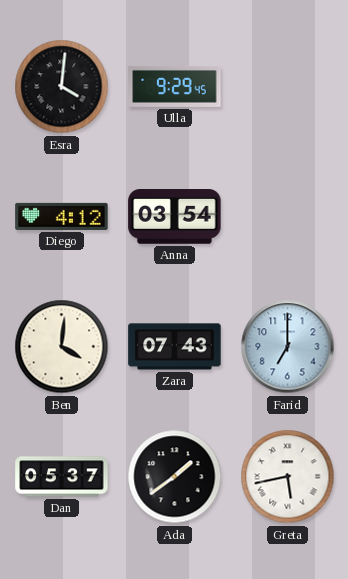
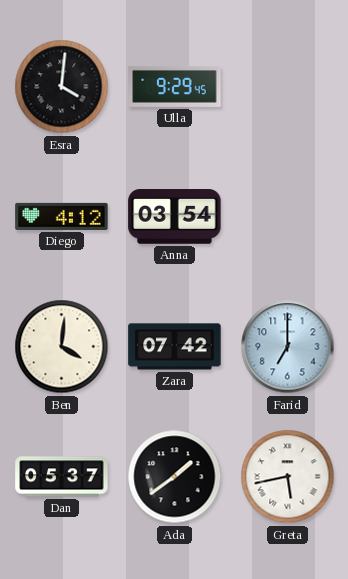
Zara: 07:43 -> 07:42
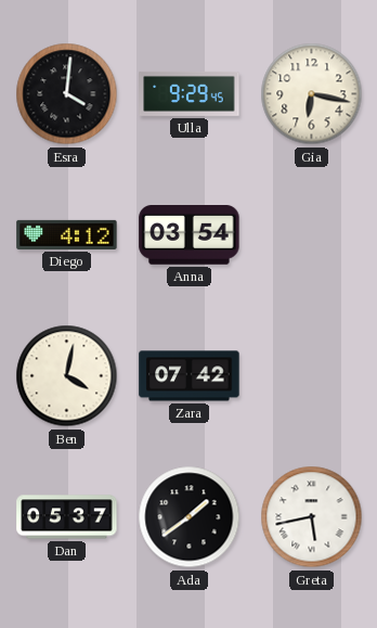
Gia: none -> 6:17
Ben: 4:01 -> 4:02
Farid: 7:00 -> none
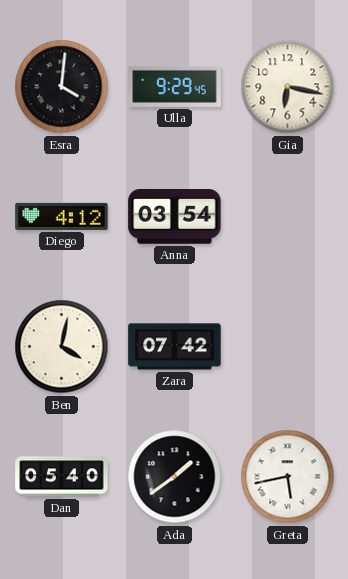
Dan: 05:37 -> 05:40
